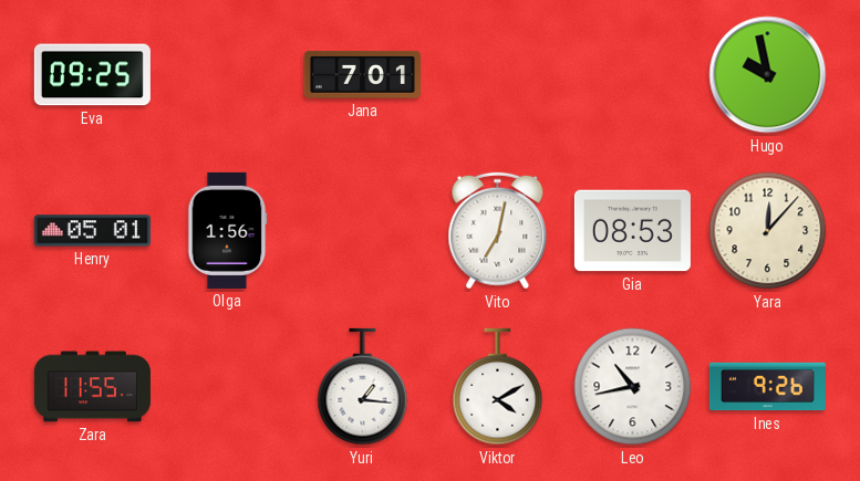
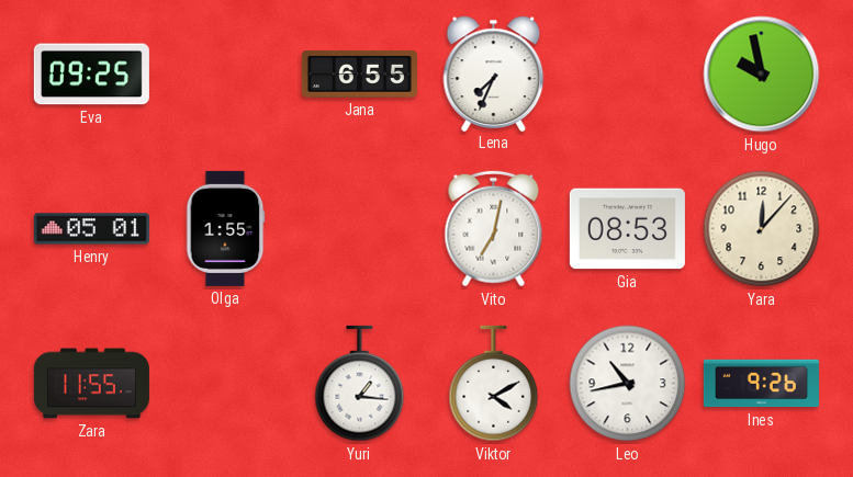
Jana: 7:01 -> 6:55
Lena: none -> 7:34
Olga: 1:56 -> 1:55
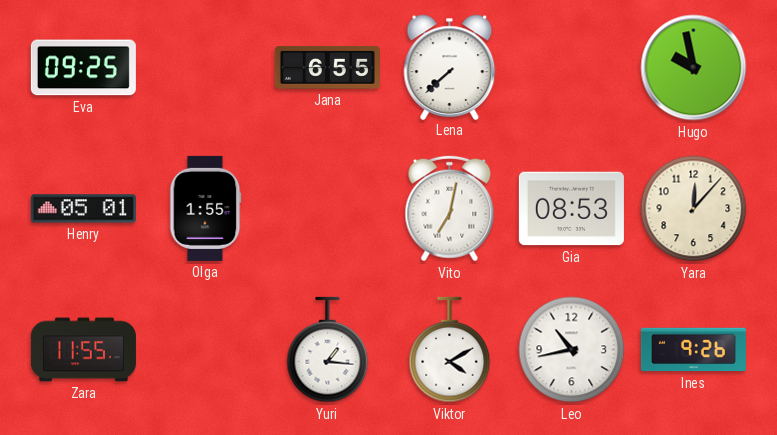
Lena: 7:34 -> 7:38
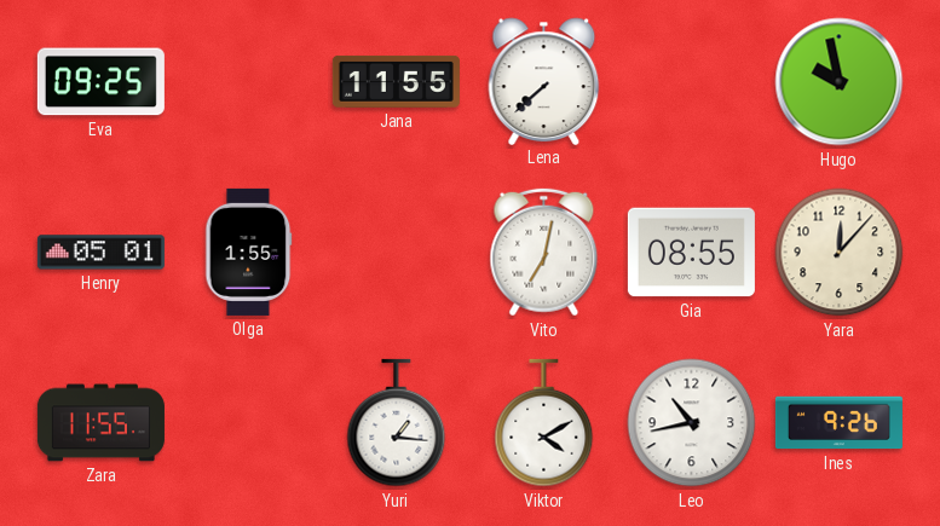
Jana: 6:55 -> 11:55
Gia: 08:53 -> 08:55
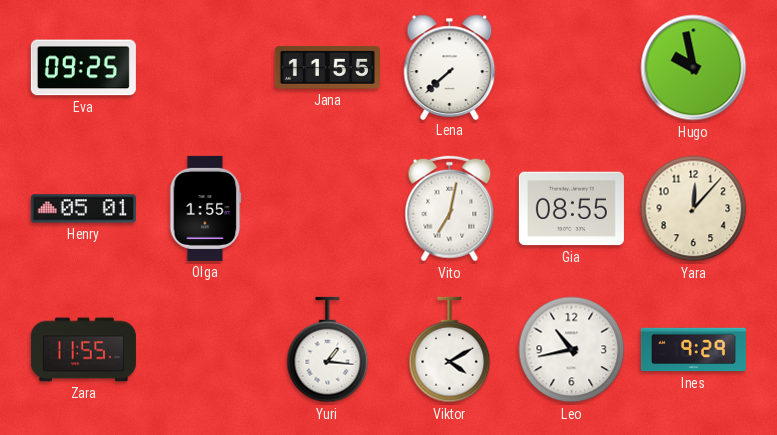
Ines: 9:26 -> 9:29
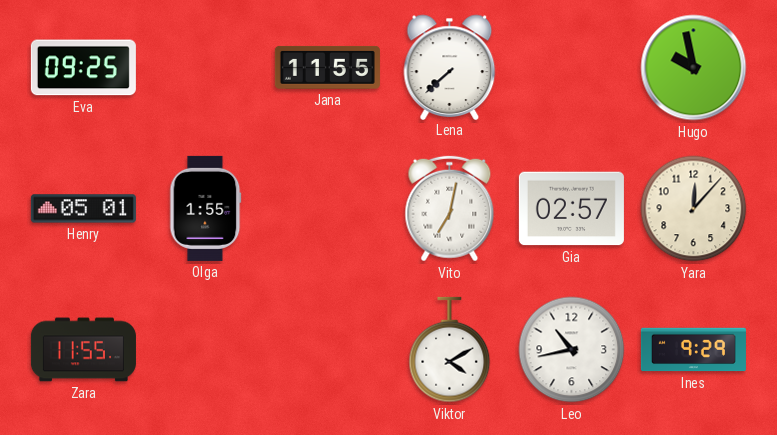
Gia: 08:55 -> 02:57
Yuri: 1:16 -> none
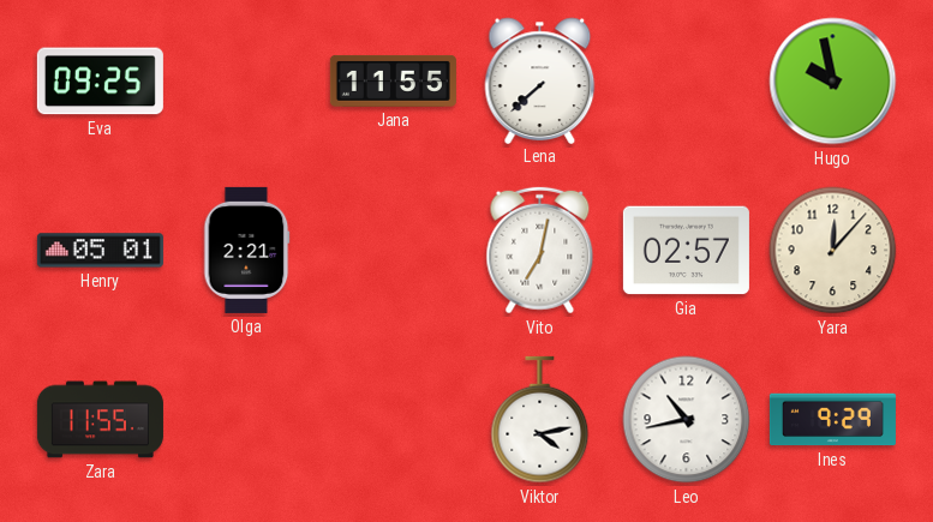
Olga: 1:55 -> 2:21
Viktor: 4:10 -> 4:13
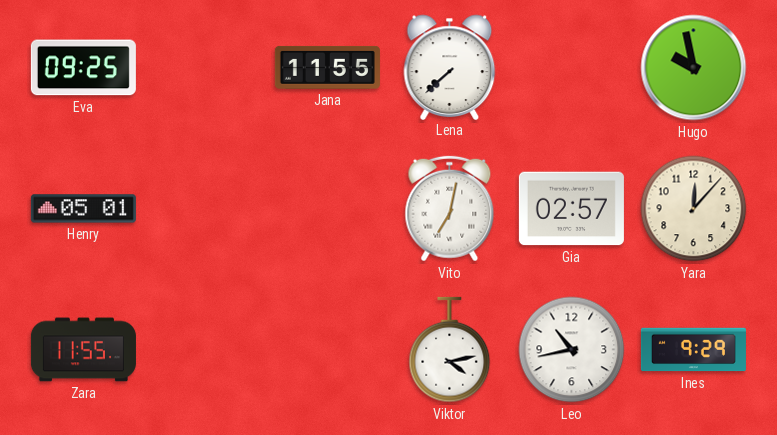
Olga: 2:21 -> none
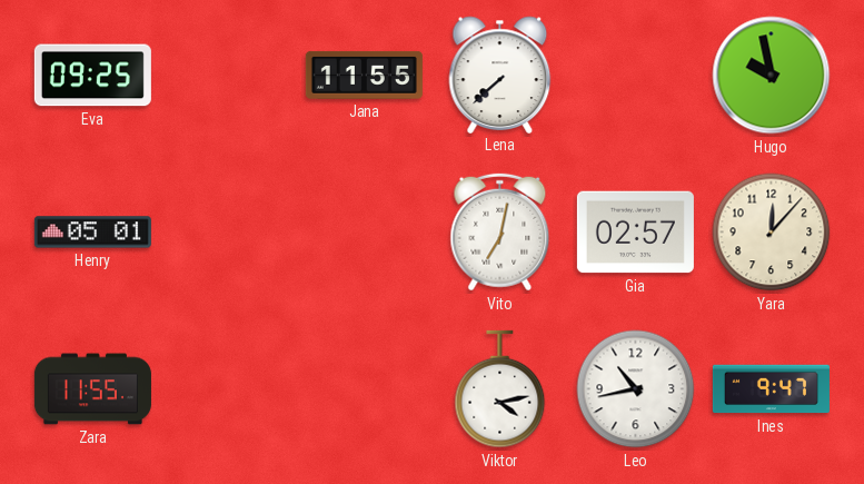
Ines: 9:29 -> 9:47
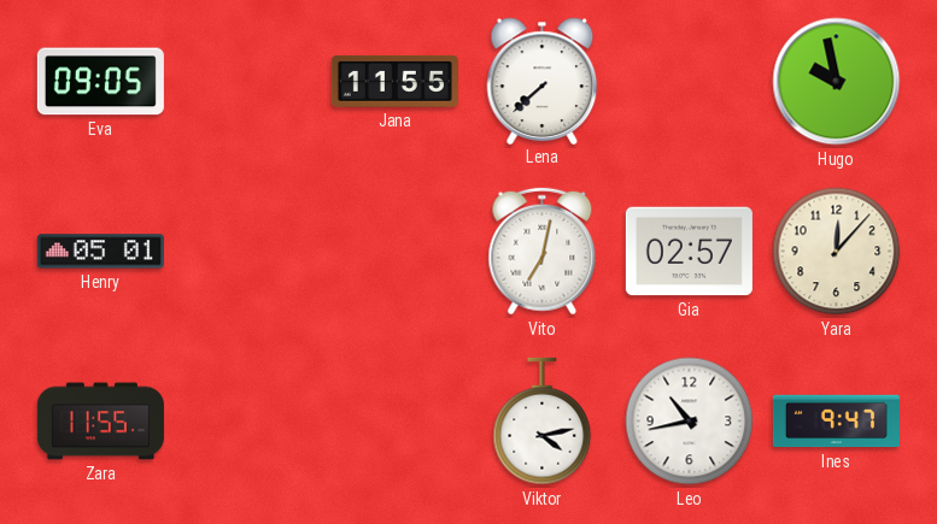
Eva: 09:25 -> 09:05
